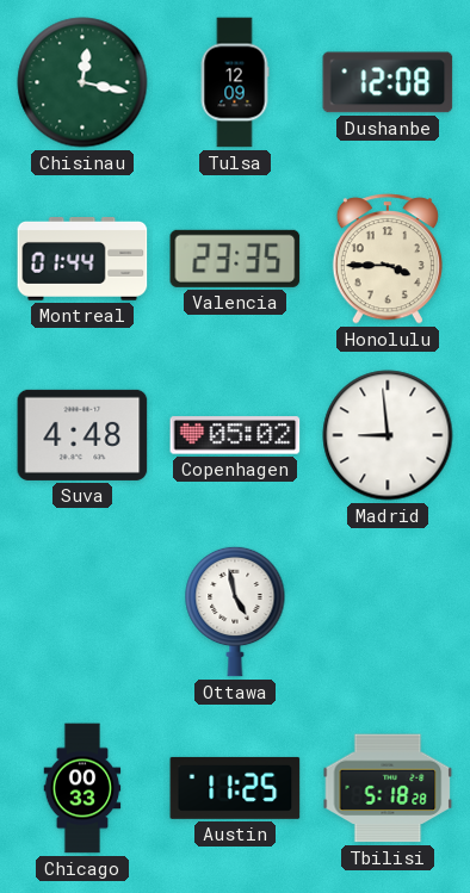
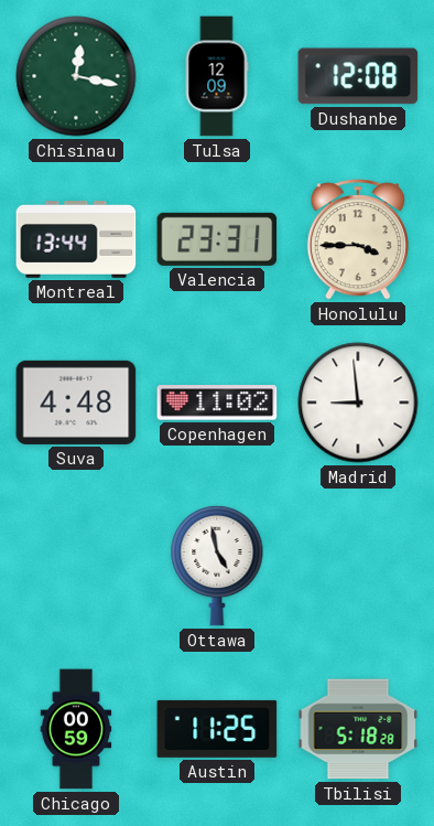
Montreal: 01:44 -> 13:44
Valencia: 23:35 -> 23:31
Copenhagen: 05:02 -> 11:02
Chicago: 00:33 -> 00:59
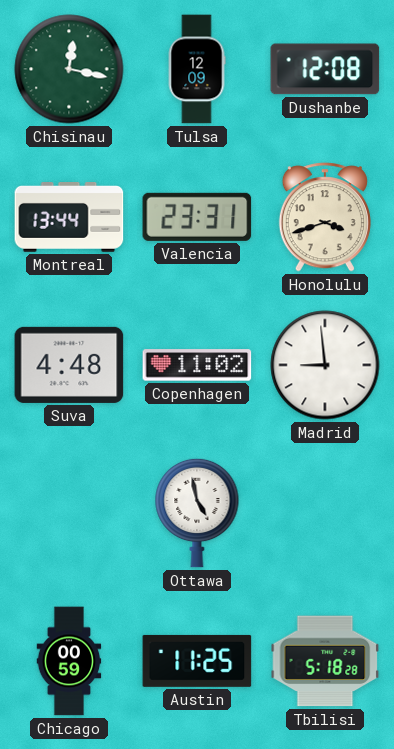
Honolulu: 3:45 -> 3:42
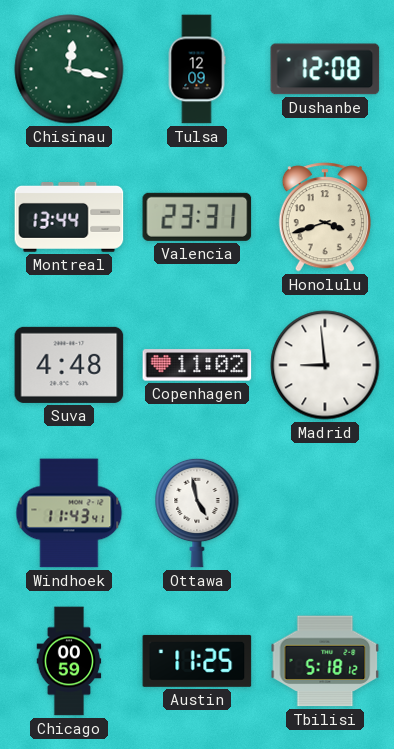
Windhoek: none -> 11:43
Tbilisi: 5:18:28 -> 5:18:12
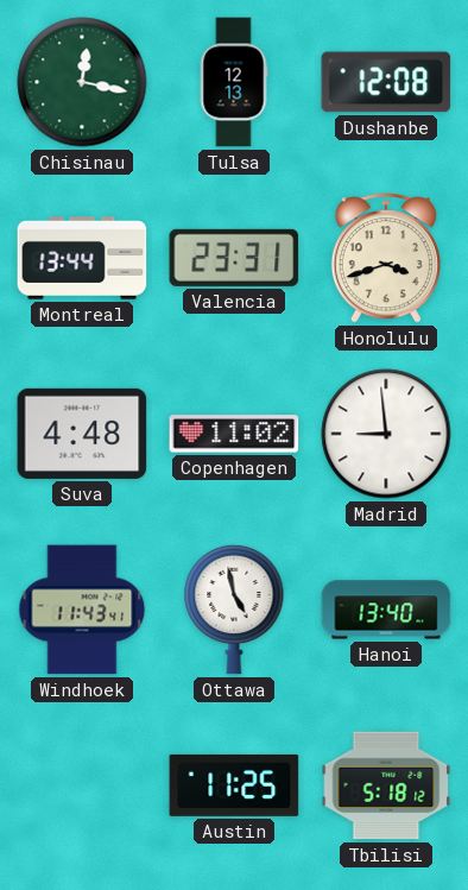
Tulsa: 12:09 -> 12:13
Hanoi: none -> 13:40
Chicago: 00:59 -> none
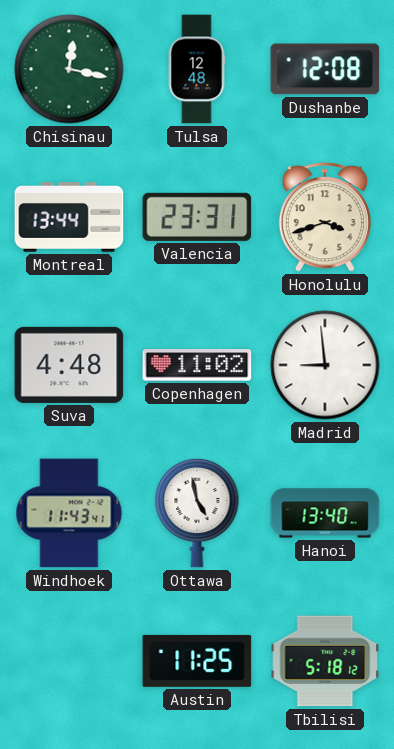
Tulsa: 12:13 -> 12:48
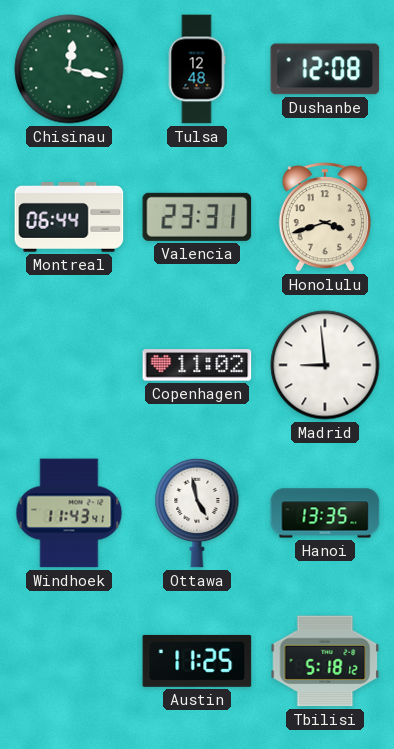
Montreal: 13:44 -> 06:44
Suva: 4:48 -> none
Hanoi: 13:40 -> 13:35
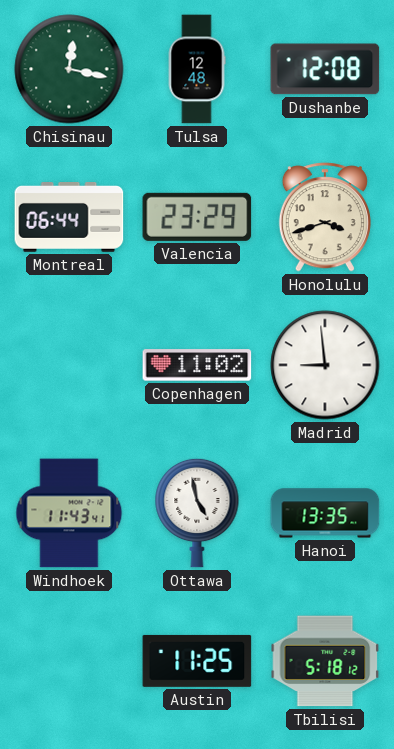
Valencia: 23:31 -> 23:29
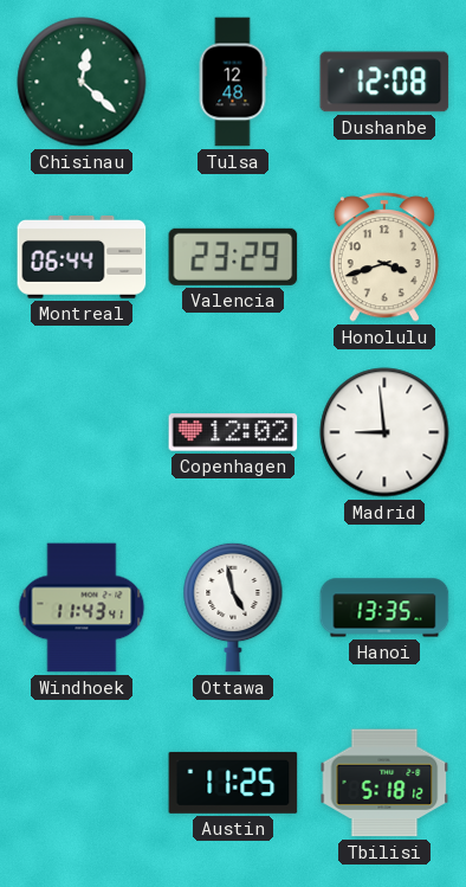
Chisinau: 12:17 -> 12:22
Copenhagen: 11:02 -> 12:02
